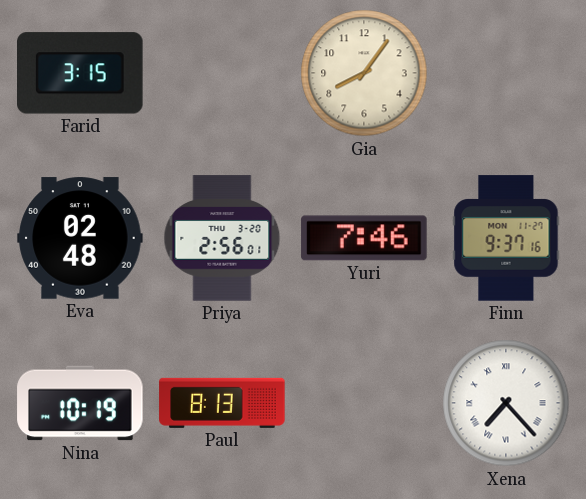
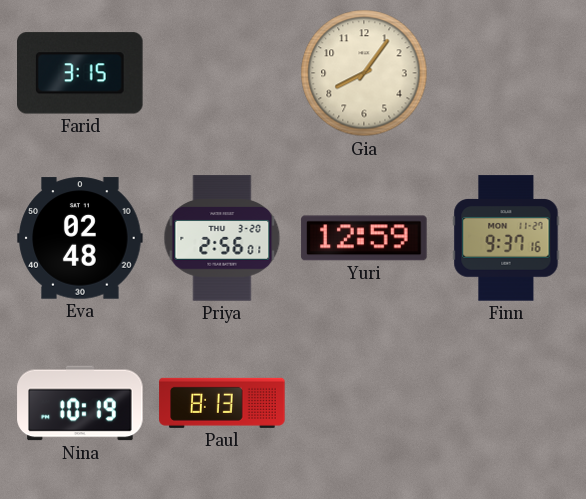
Yuri: 7:46 -> 12:59
Xena: 7:23 -> none
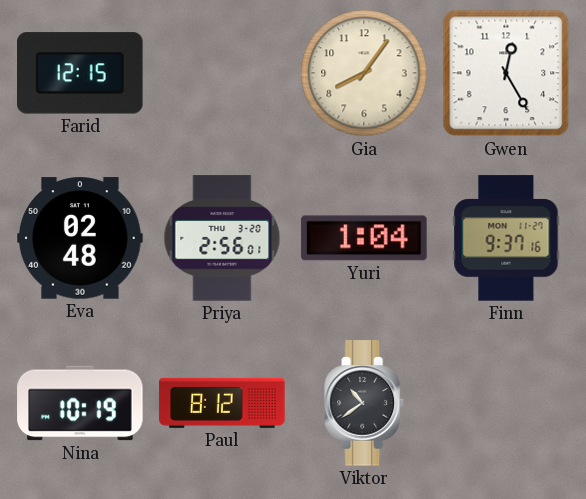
Farid: 3:15 -> 12:15
Gwen: none -> 12:25
Yuri: 12:59 -> 1:04
Paul: 8:13 -> 8:12
Viktor: none -> 10:39
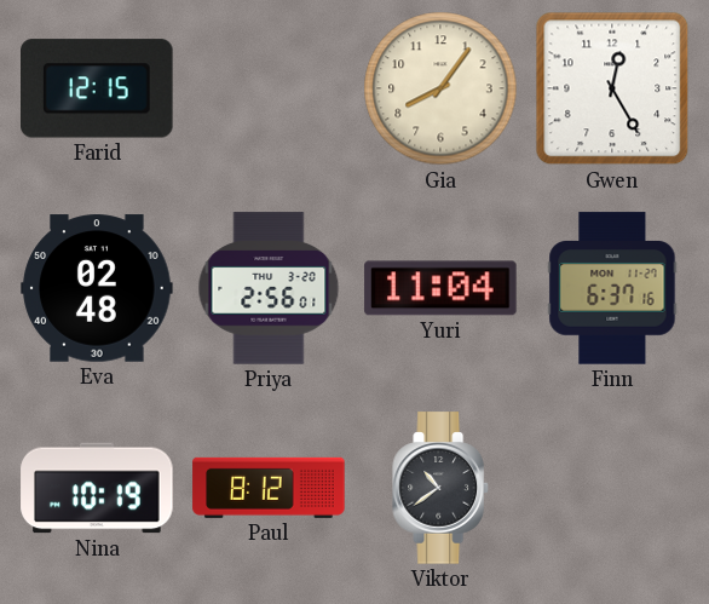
Yuri: 1:04 -> 11:04
Finn: 9:37 -> 6:37
